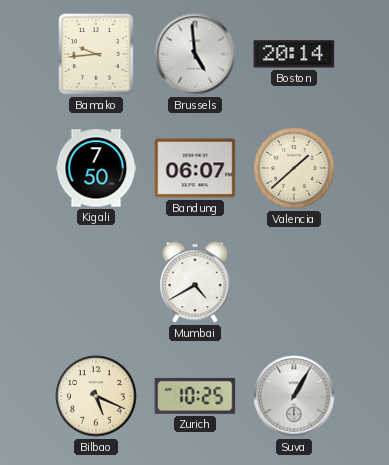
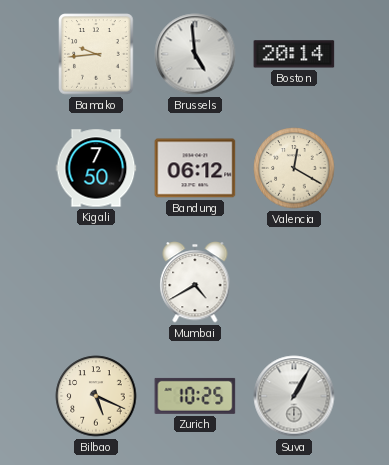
Bandung: 06:07 -> 06:12
Valencia: 1:38 -> 12:20
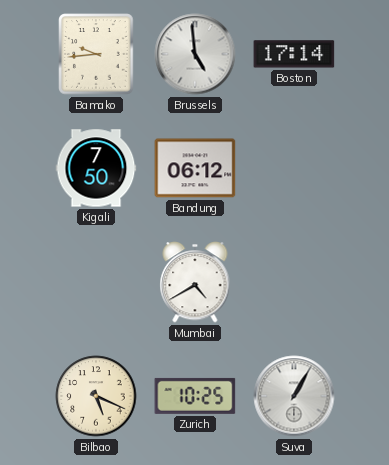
Boston: 20:14 -> 17:14
Valencia: 12:20 -> none
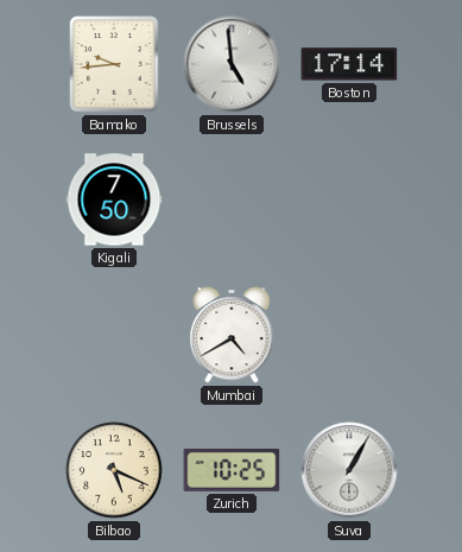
Bandung: 06:12 -> none
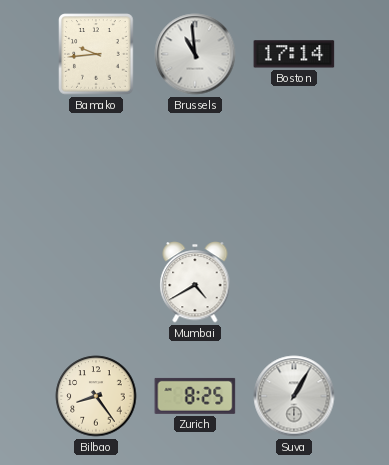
Brussels: 4:59 -> 10:59
Kigali: 7:50 -> none
Bilbao: 5:19 -> 8:24
Zurich: 10:25 -> 8:25
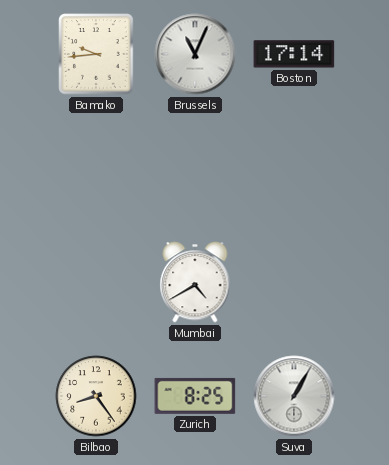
Brussels: 10:59 -> 11:04
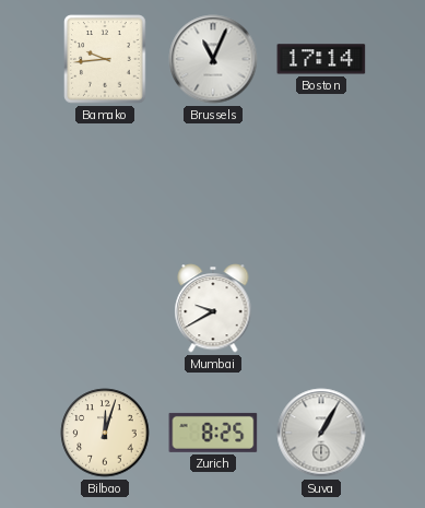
Mumbai: 4:40 -> 9:40
Bilbao: 8:24 -> 12:03
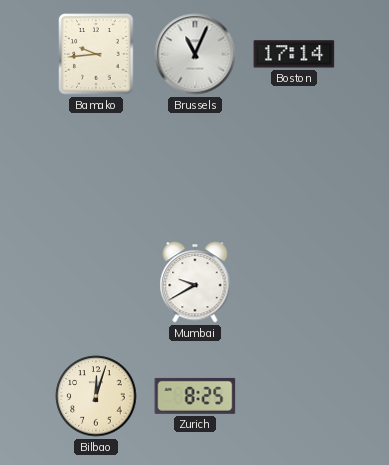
Suva: 1:05 -> none
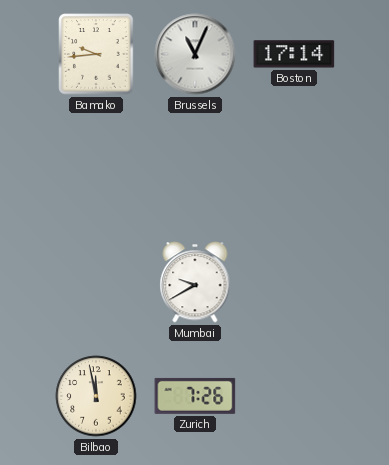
Bilbao: 12:03 -> 11:58
Zurich: 8:25 -> 7:26
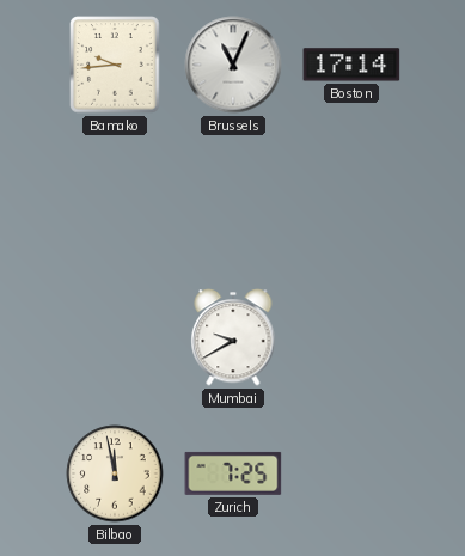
Zurich: 7:26 -> 7:25
